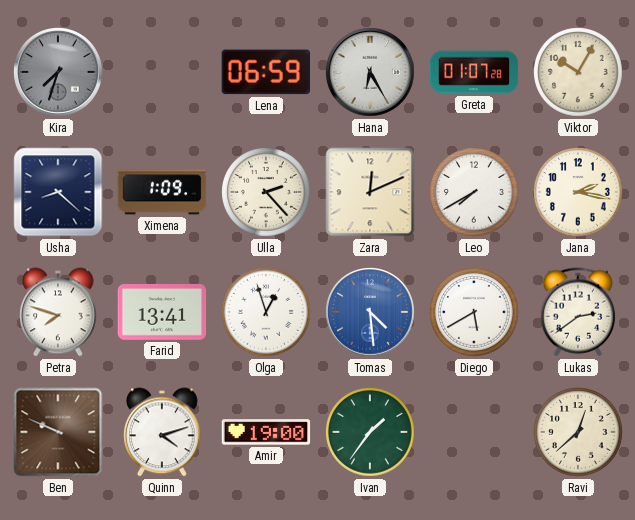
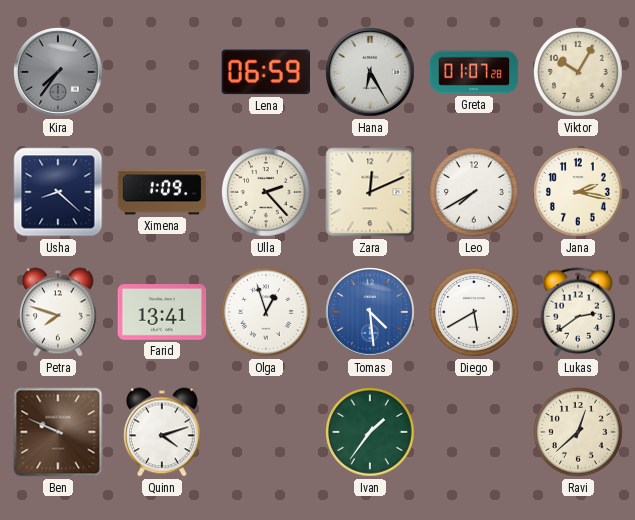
Kira: 7:33 -> 7:36
Amir: 19:00 -> none
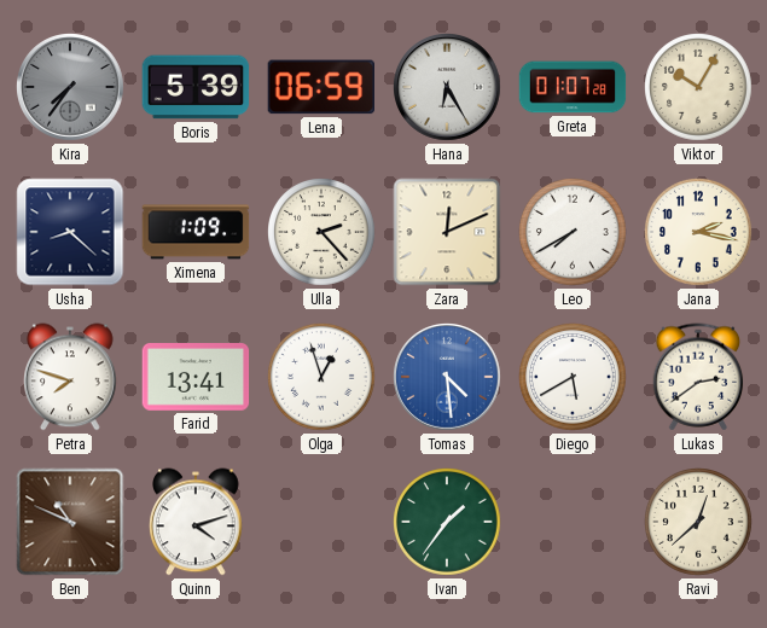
Boris: none -> 5:39
Ben: 9:49 -> 10:49
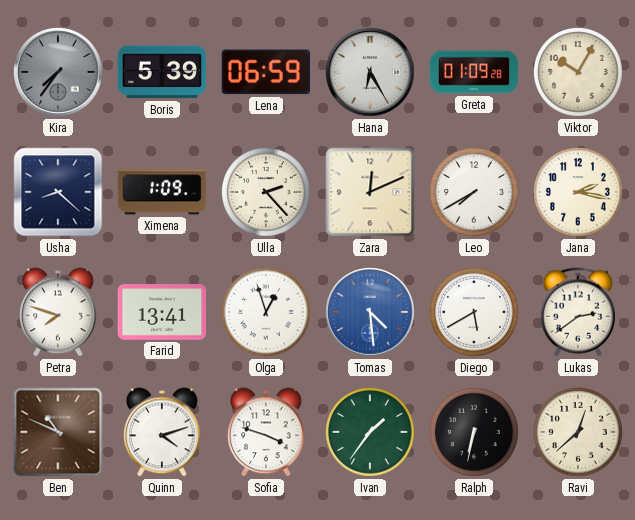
Greta: 01:07 -> 01:09
Sofia: none -> 3:48
Ralph: none -> 6:32
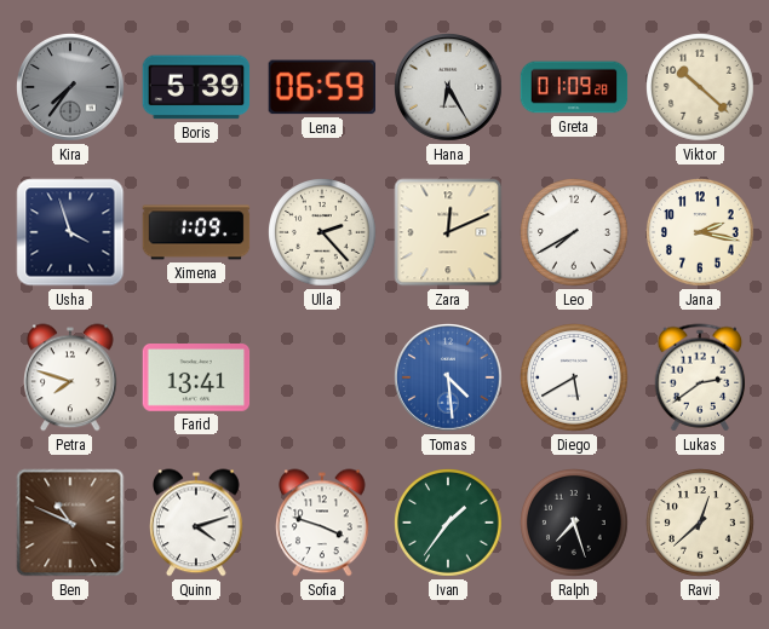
Viktor: 10:05 -> 10:22
Usha: 8:22 -> 3:57
Olga: 12:57 -> none
Ralph: 6:32 -> 7:27
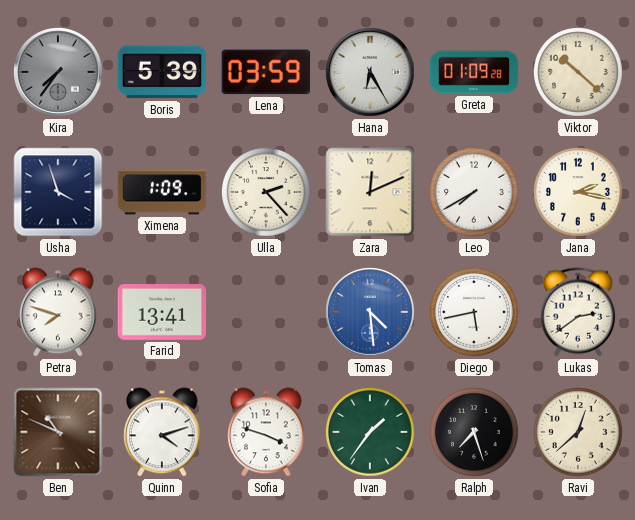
Lena: 06:59 -> 03:59
Diego: 5:40 -> 5:43
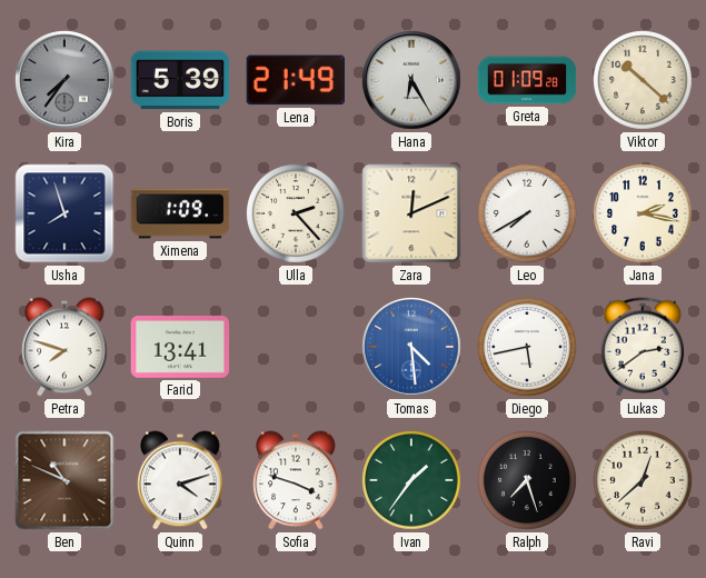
Lena: 03:59 -> 21:49
Usha: 3:57 -> 7:57
